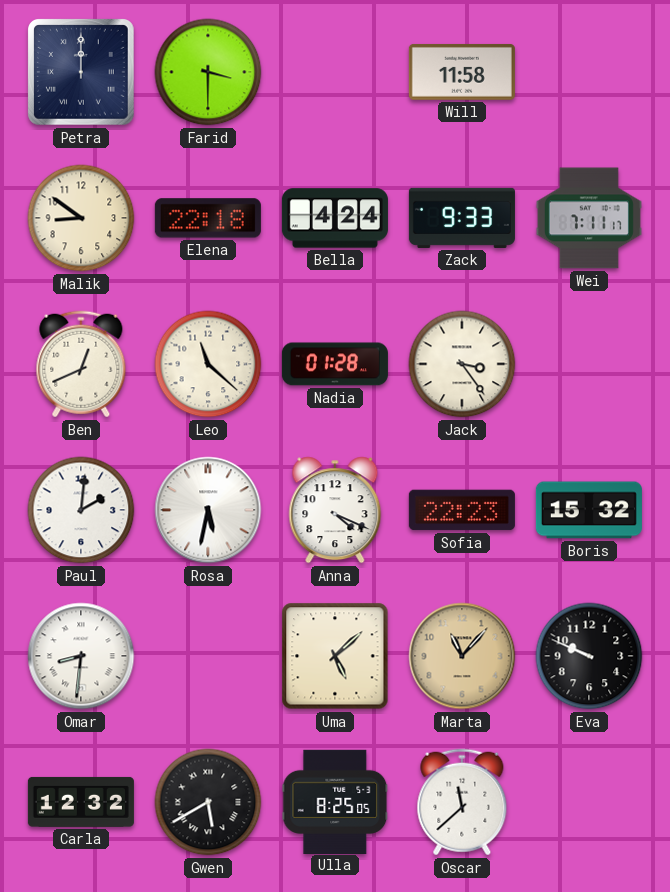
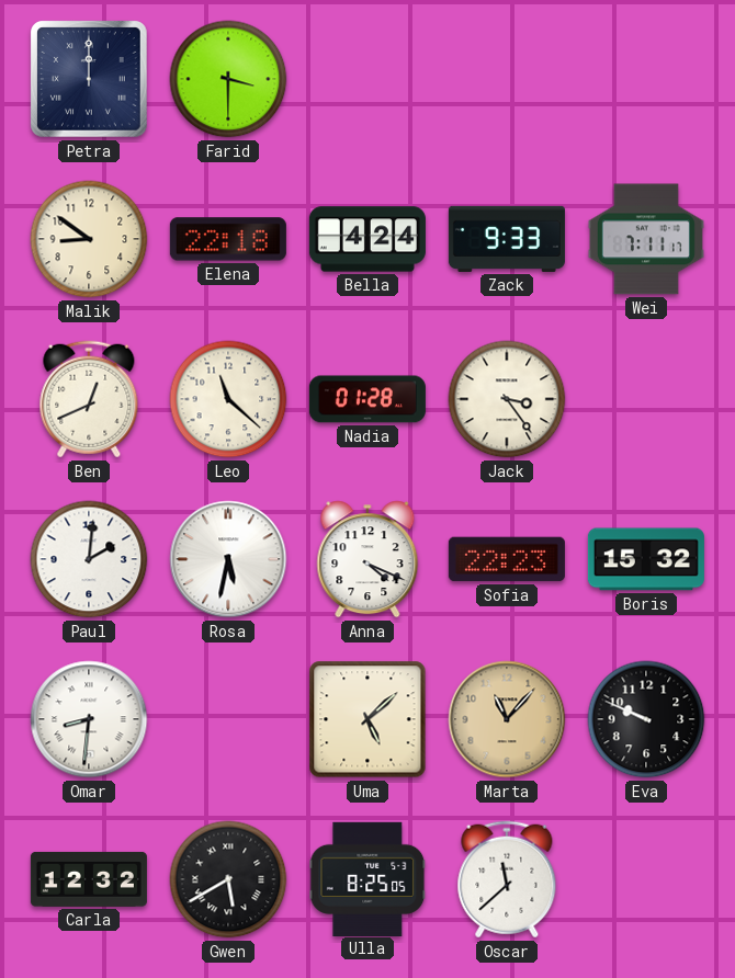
Will: 11:58 -> none
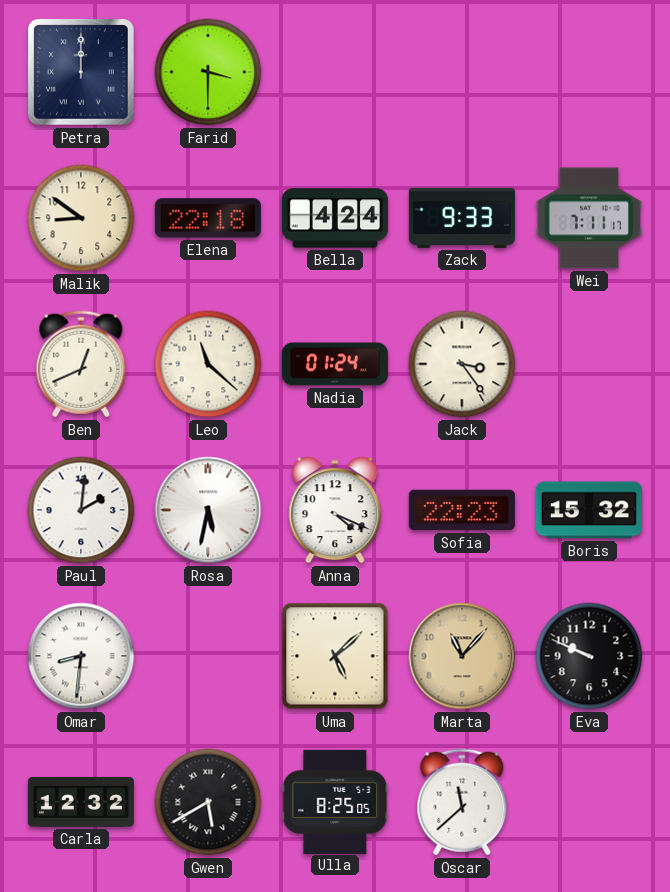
Nadia: 01:28 -> 01:24
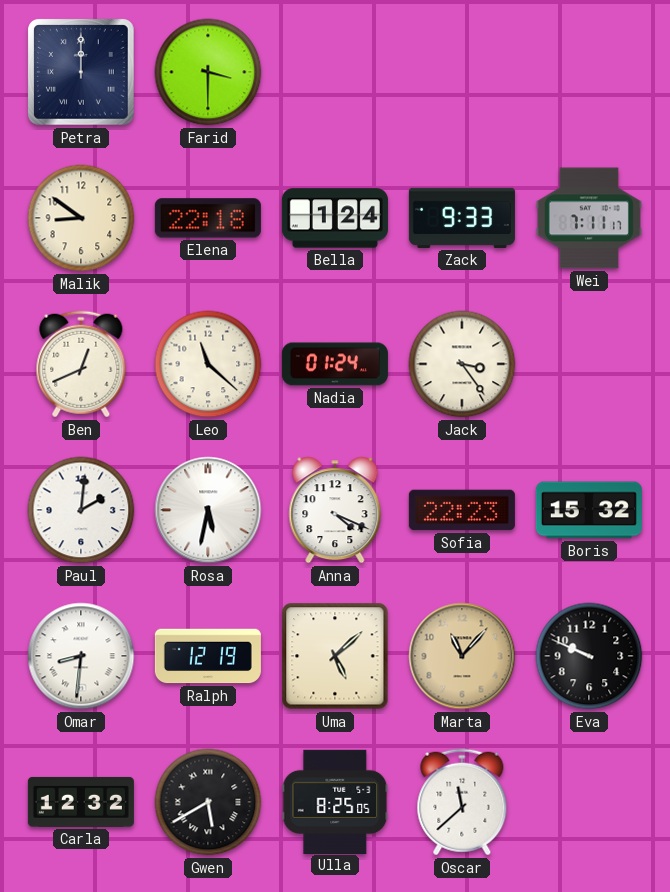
Bella: 4:24 -> 1:24
Ralph: none -> 12:19
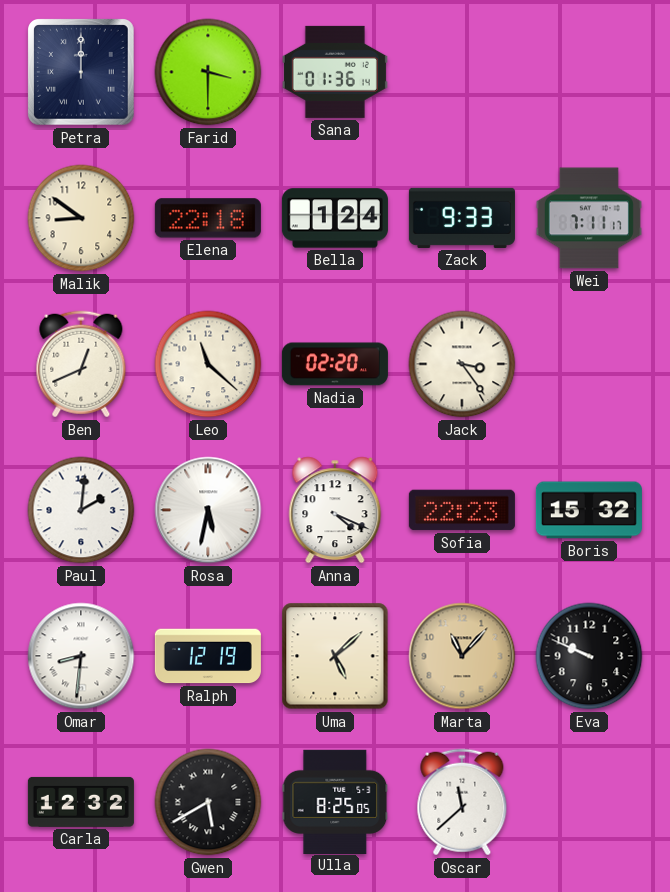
Sana: none -> 01:36
Nadia: 01:24 -> 02:20
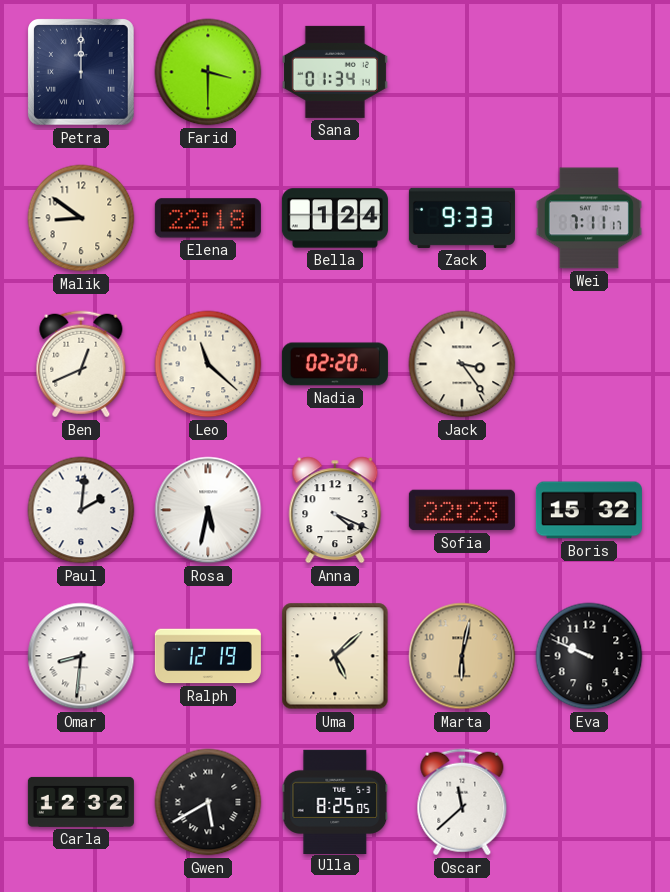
Sana: 01:36 -> 01:34
Marta: 11:07 -> 6:02
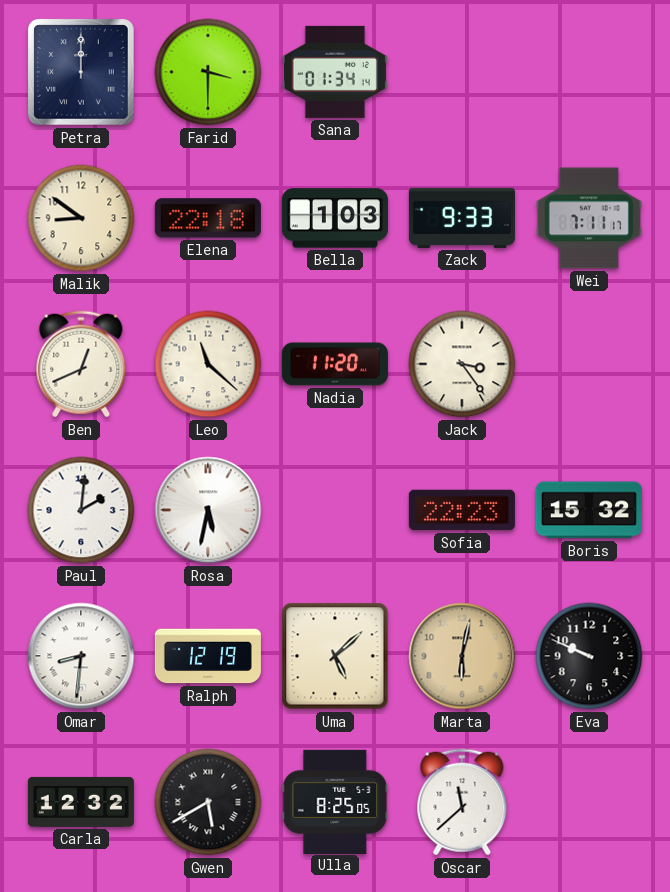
Bella: 1:24 -> 1:03
Nadia: 02:20 -> 11:20
Anna: 4:19 -> none
